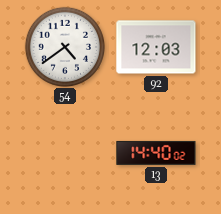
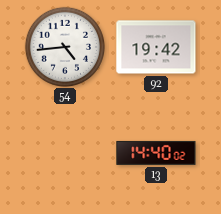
54: 4:39 -> 4:44
92: 12:03 -> 19:42
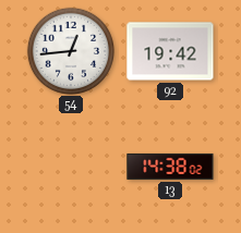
54: 4:44 -> 12:44
13: 14:40 -> 14:38
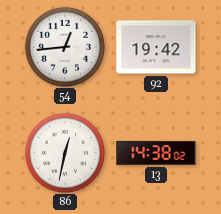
86: none -> 12:32
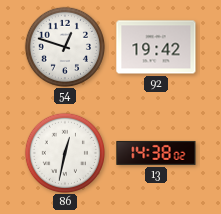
54: 12:44 -> 12:48
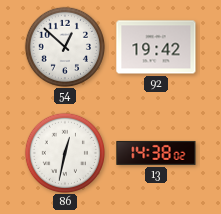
54: 12:48 -> 12:52
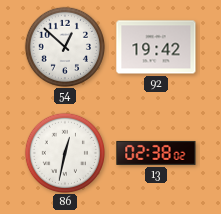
13: 14:38 -> 02:38
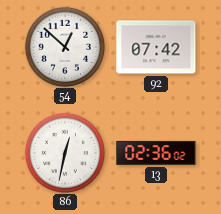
92: 19:42 -> 07:42
13: 02:38 -> 02:36
